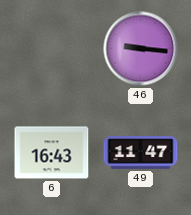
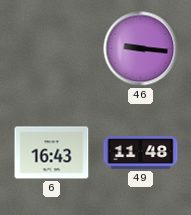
49: 11:47 -> 11:48
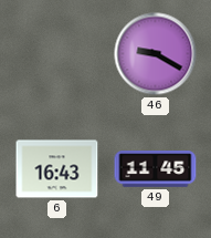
46: 9:16 -> 9:20
49: 11:48 -> 11:45
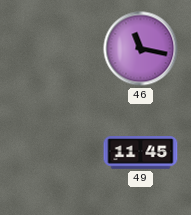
46: 9:20 -> 11:17
6: 16:43 -> none
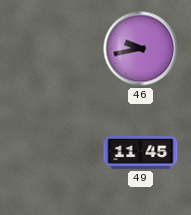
46: 11:17 -> 9:43
